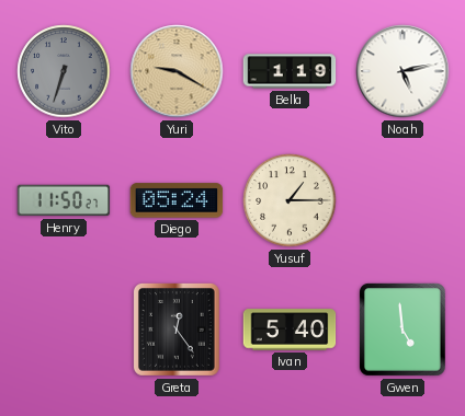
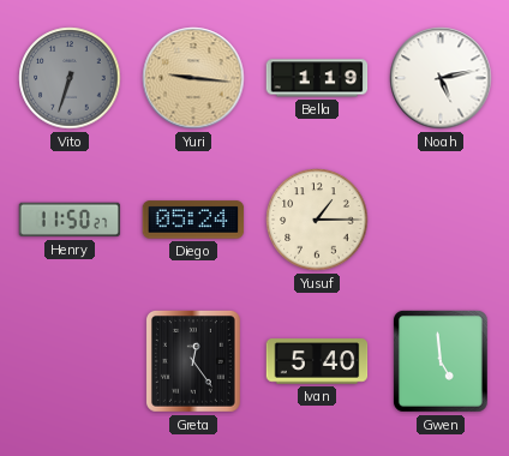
Yuri: 9:20 -> 9:16
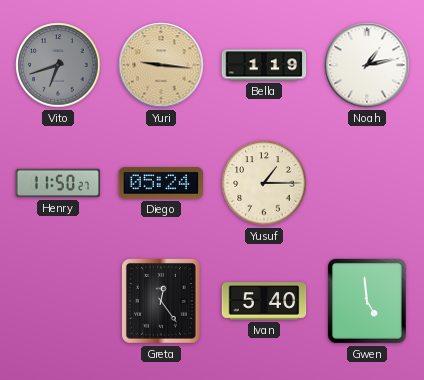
Vito: 6:33 -> 6:42
Noah: 5:13 -> 1:13
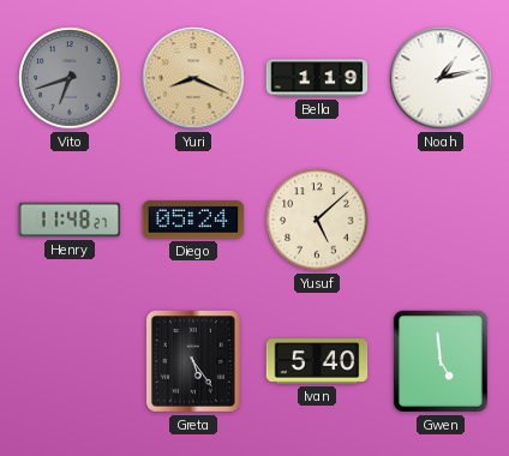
Yuri: 9:16 -> 8:19
Henry: 11:50 -> 11:48
Yusuf: 1:15 -> 5:08
Greta: 12:24 -> 5:24
